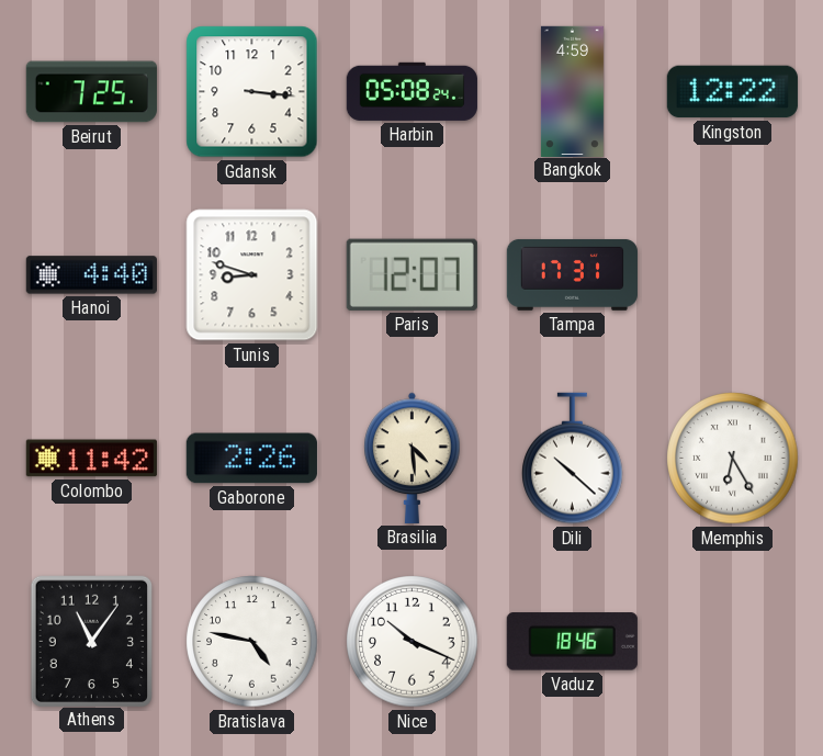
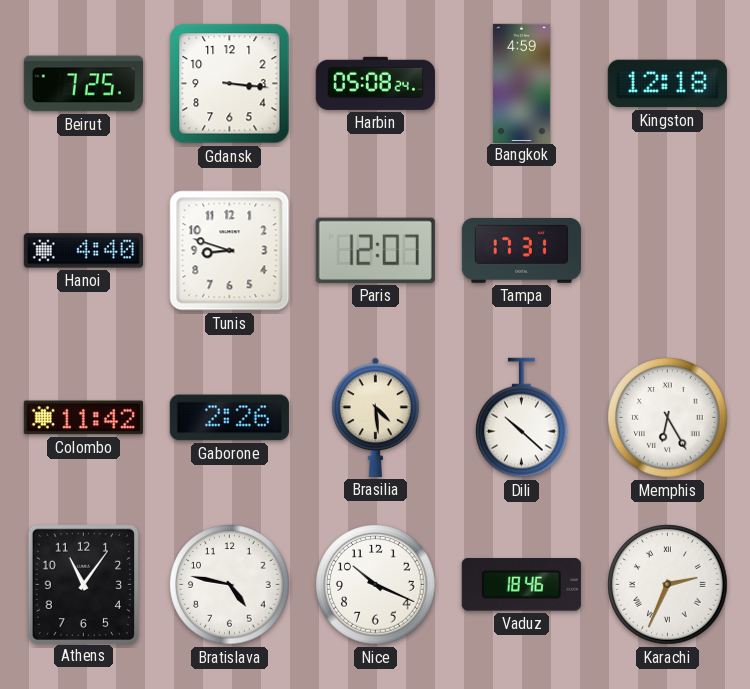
Kingston: 12:22 -> 12:18
Karachi: none -> 2:34
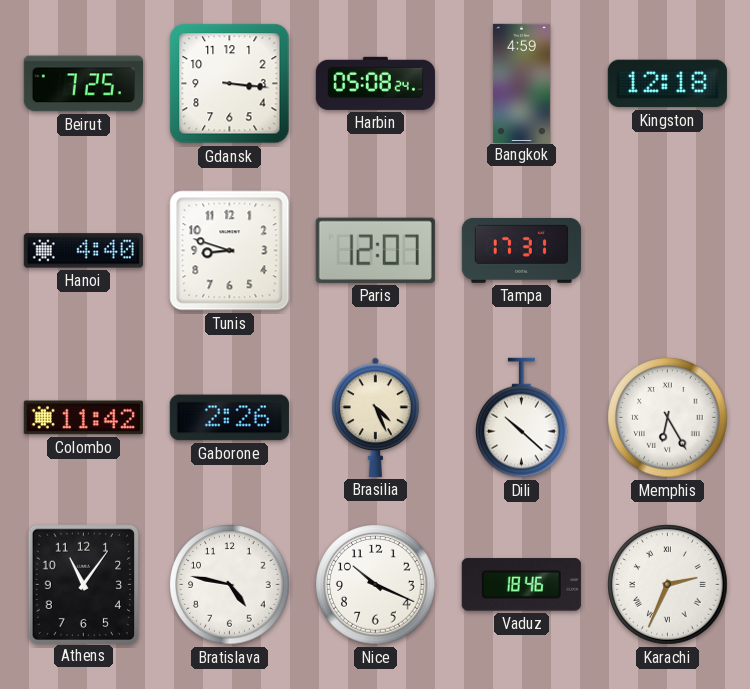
Brasilia: 4:29 -> 4:26
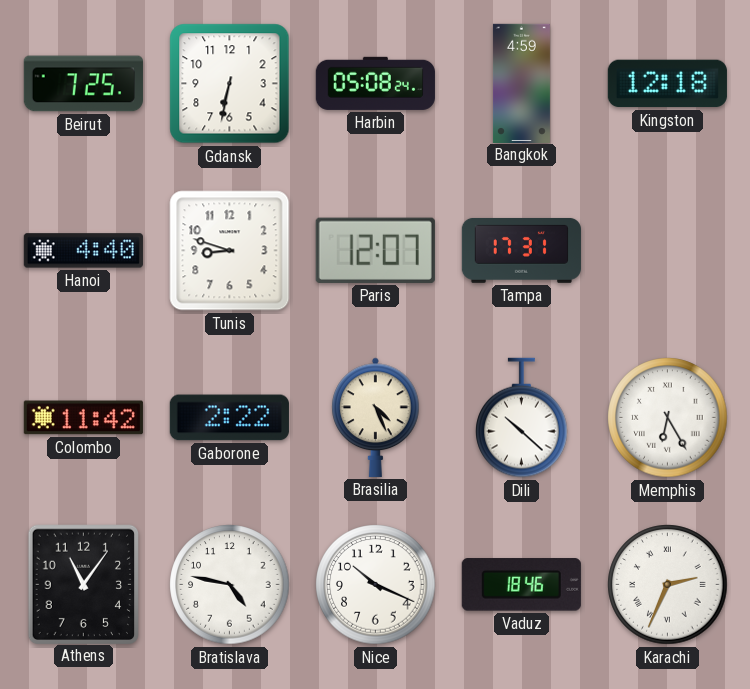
Gdansk: 3:16 -> 6:32
Gaborone: 2:26 -> 2:22
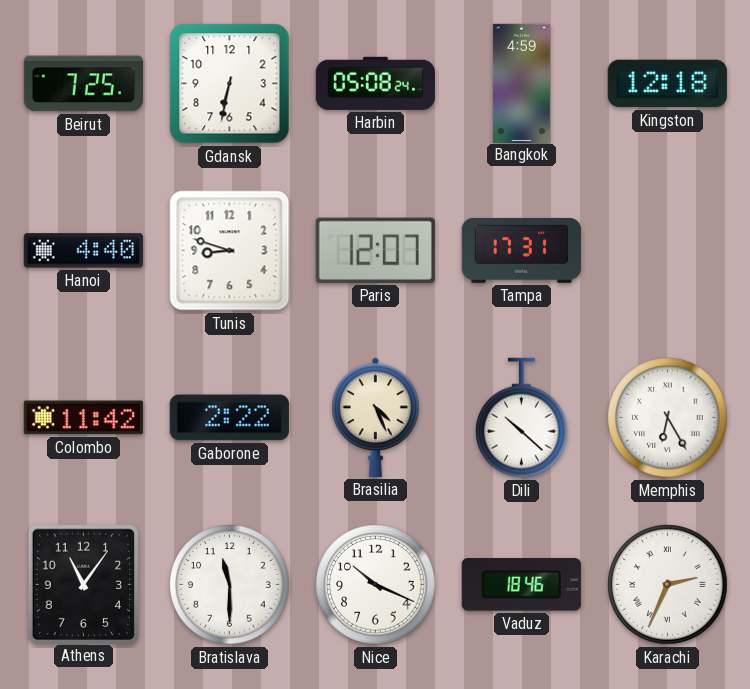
Bratislava: 4:47 -> 11:30
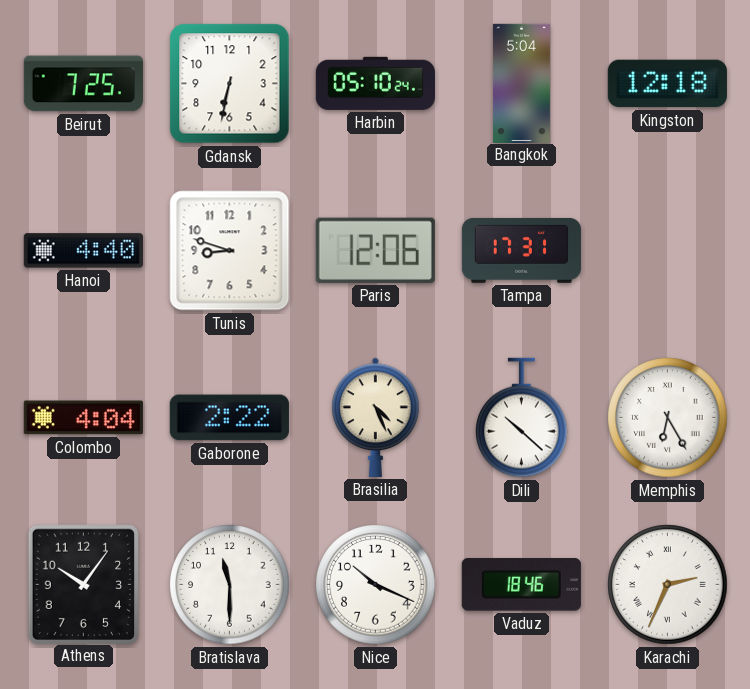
Harbin: 05:08 -> 05:10
Bangkok: 4:59 -> 5:04
Paris: 12:07 -> 12:06
Colombo: 11:42 -> 4:04
Athens: 11:06 -> 10:06
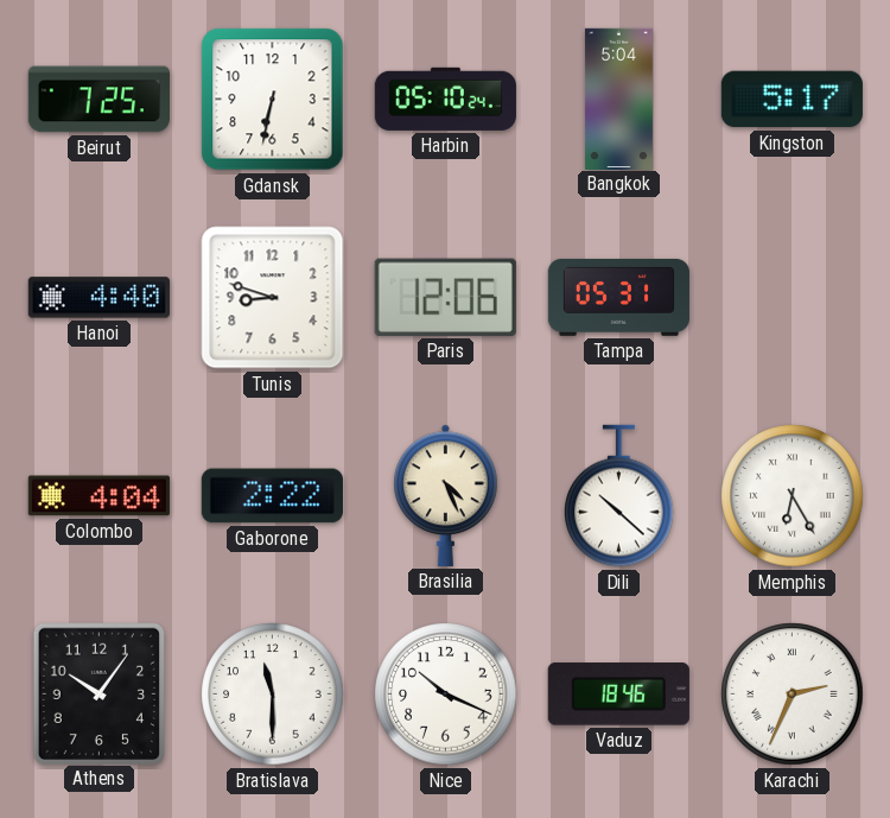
Kingston: 12:18 -> 5:17
Tampa: 17:31 -> 05:31
